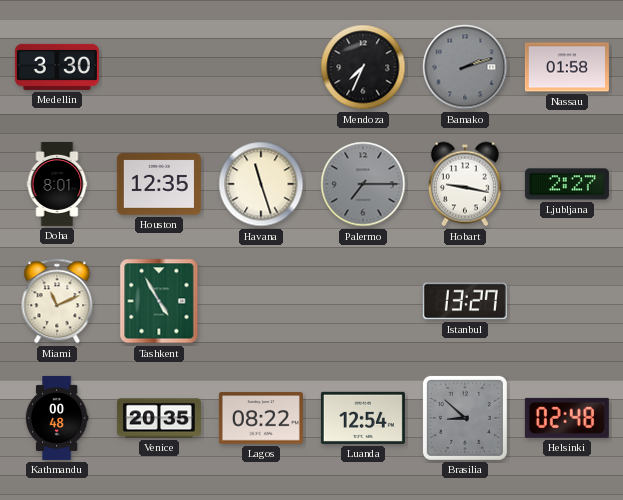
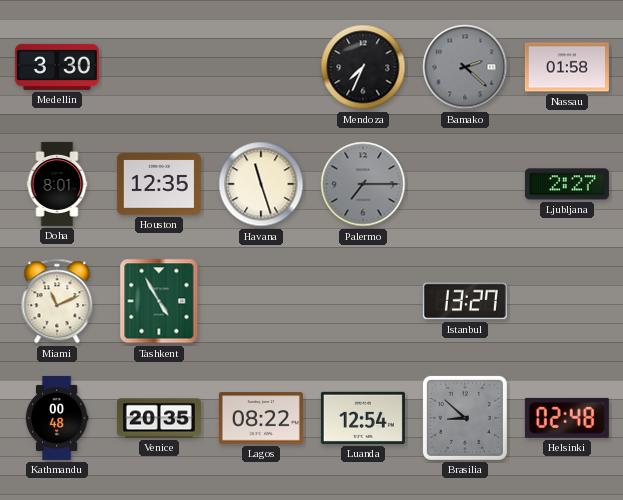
Bamako: 2:12 -> 2:22
Hobart: 9:17 -> none
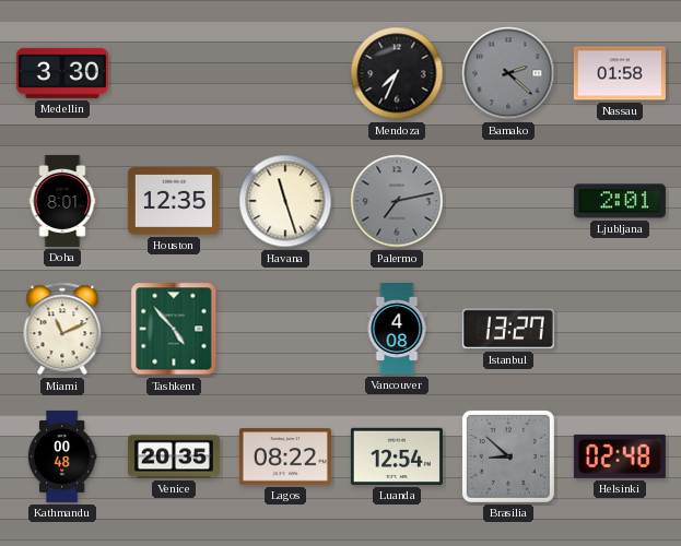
Palermo: 7:15 -> 7:13
Ljubljana: 2:27 -> 2:01
Tashkent: 4:55 -> 4:53
Vancouver: none -> 4:08
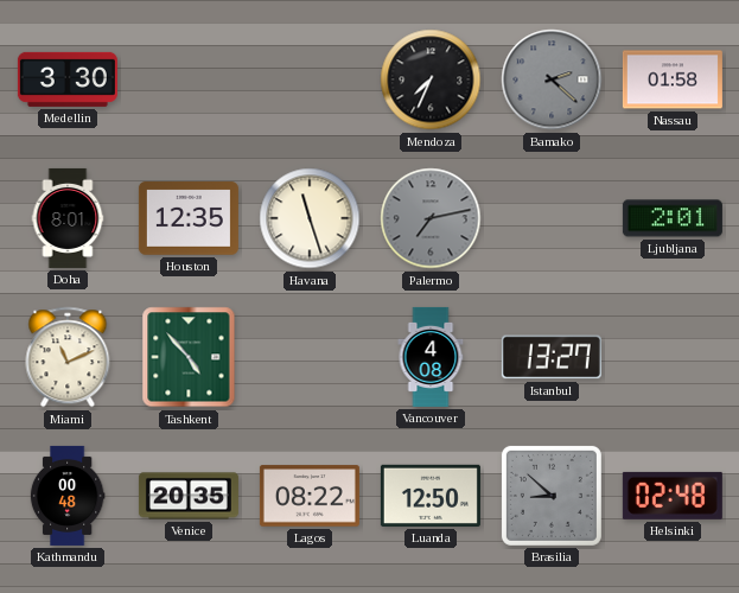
Luanda: 12:54 -> 12:50
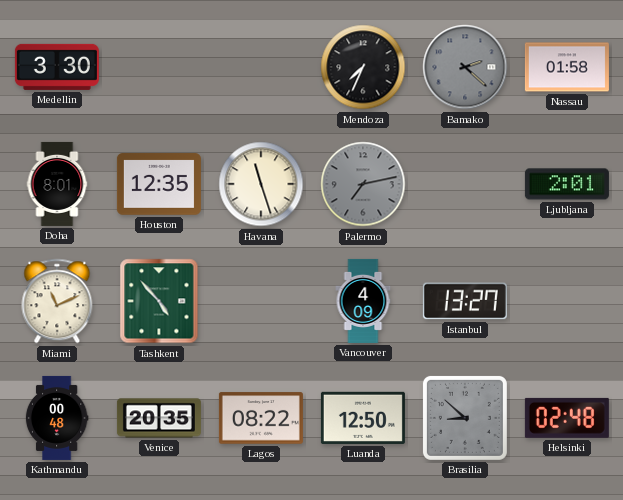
Vancouver: 4:08 -> 4:09
